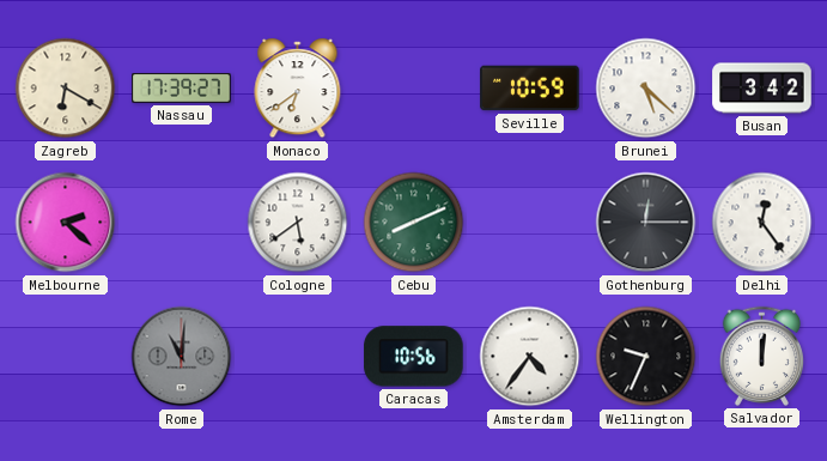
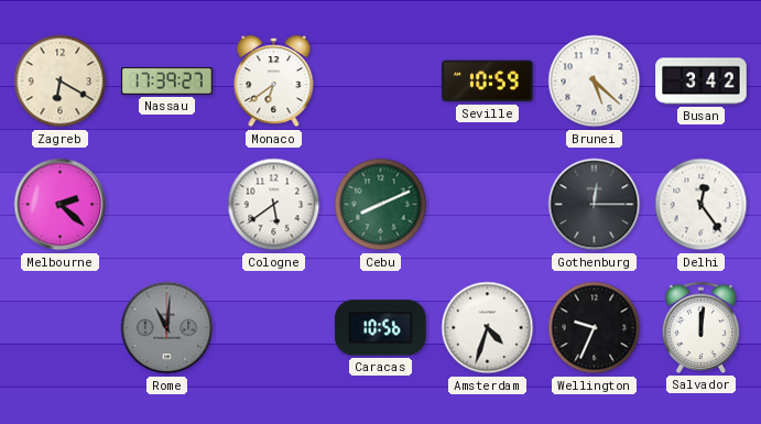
Amsterdam: 4:36 -> 4:33
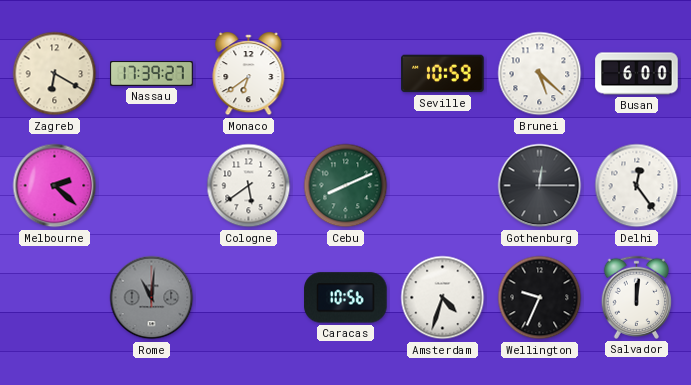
Busan: 3:42 -> 6:00
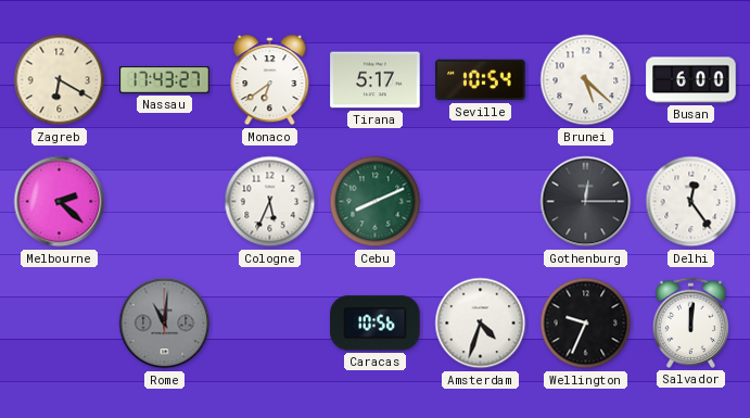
Nassau: 17:39 -> 17:43
Tirana: none -> 5:17
Seville: 10:59 -> 10:54
Cologne: 5:39 -> 5:34
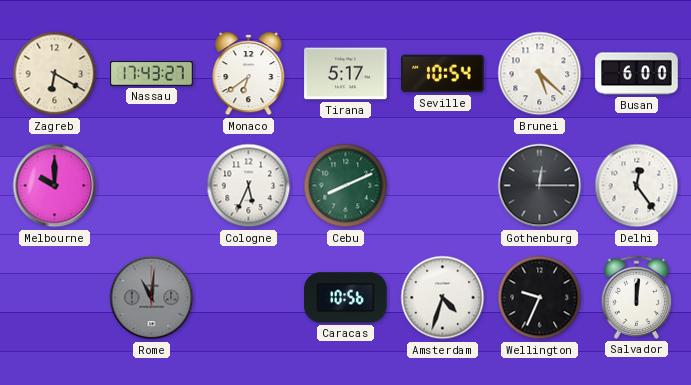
Melbourne: 2:22 -> 10:00
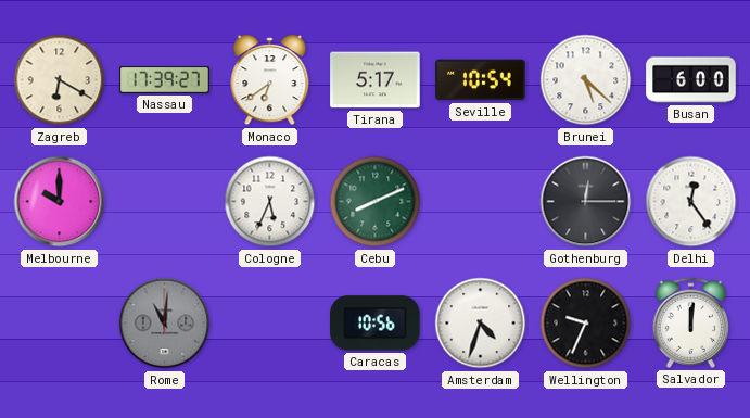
Nassau: 17:43 -> 17:39
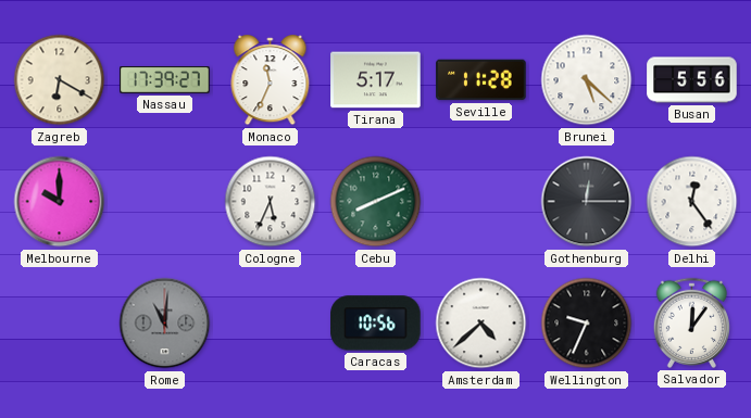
Monaco: 6:39 -> 11:34
Seville: 10:54 -> 11:28
Busan: 6:00 -> 5:56
Amsterdam: 4:33 -> 4:38
Salvador: 12:01 -> 12:06
